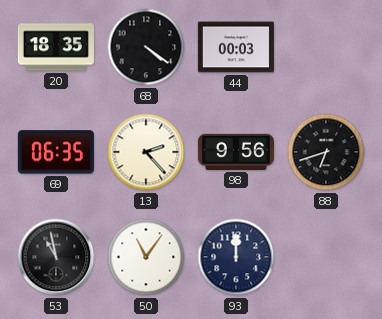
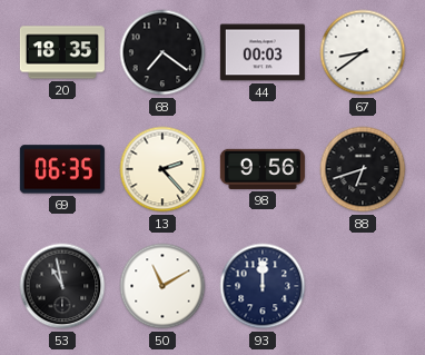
68: 4:21 -> 7:21
67: none -> 8:39
50: 11:06 -> 11:10
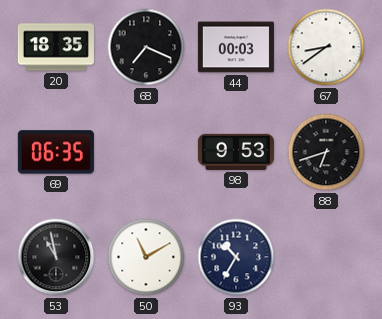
68: 7:21 -> 7:19
13: 2:23 -> none
98: 9:56 -> 9:53
93: 12:00 -> 10:35
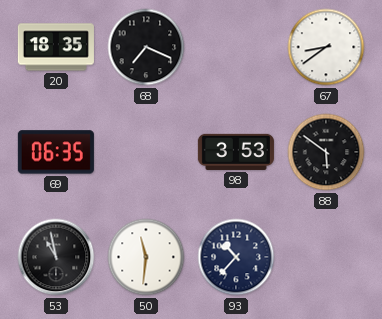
44: 00:03 -> none
98: 9:53 -> 3:53
88: 6:42 -> 5:51
50: 11:10 -> 11:31
93: 10:35 -> 10:37
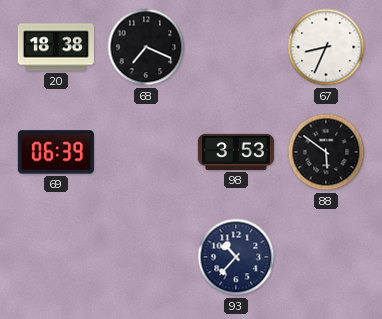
20: 18:35 -> 18:38
67: 8:39 -> 8:34
69: 06:35 -> 06:39
53: 10:58 -> none
50: 11:31 -> none
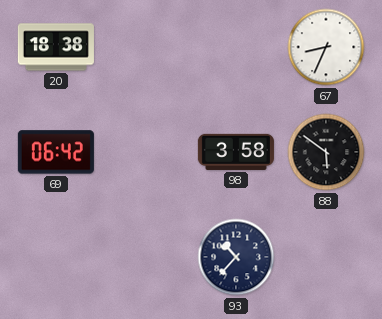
68: 7:19 -> none
69: 06:39 -> 06:42
98: 3:53 -> 3:58
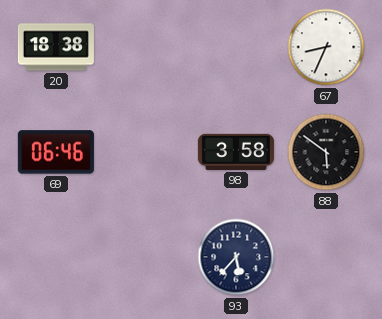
69: 06:42 -> 06:46
93: 10:37 -> 5:37
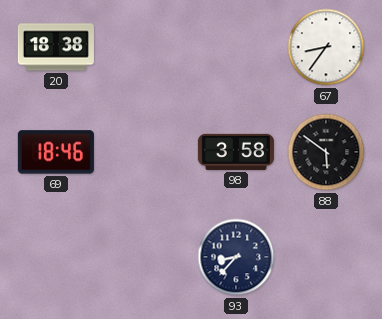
67: 8:34 -> 8:36
69: 06:46 -> 18:46
93: 5:37 -> 8:37
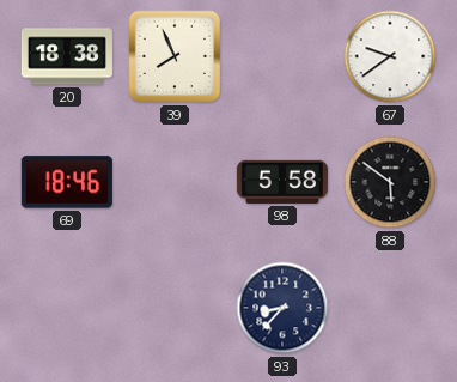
39: none -> 7:56
67: 8:36 -> 9:39
98: 3:58 -> 5:58
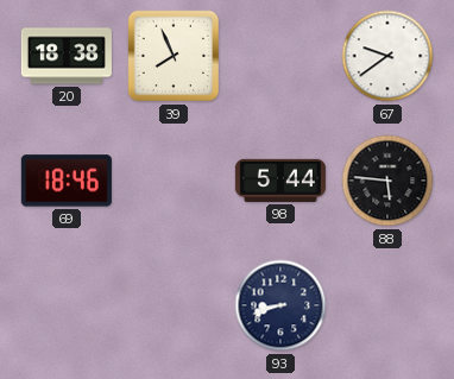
98: 5:58 -> 5:44
88: 5:51 -> 5:46
93: 8:37 -> 8:42
